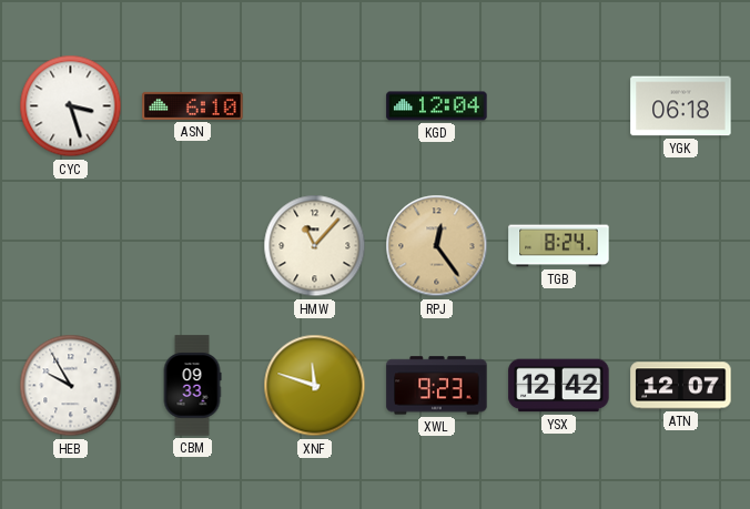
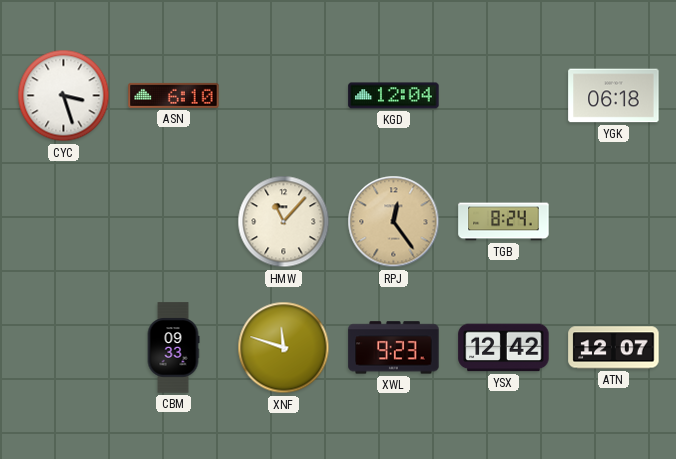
HEB: 9:55 -> none
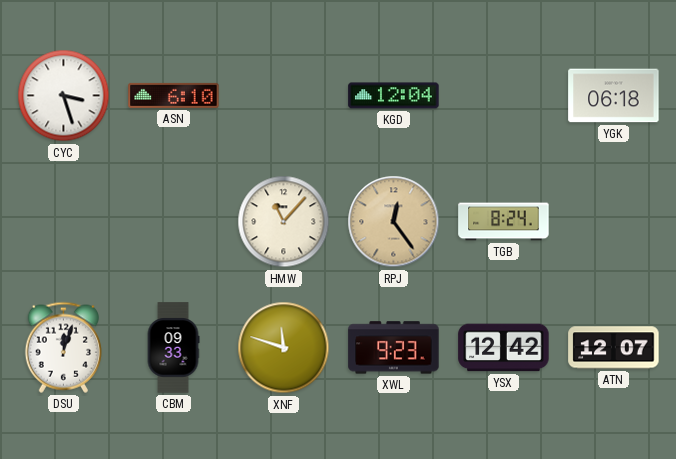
DSU: none -> 12:03
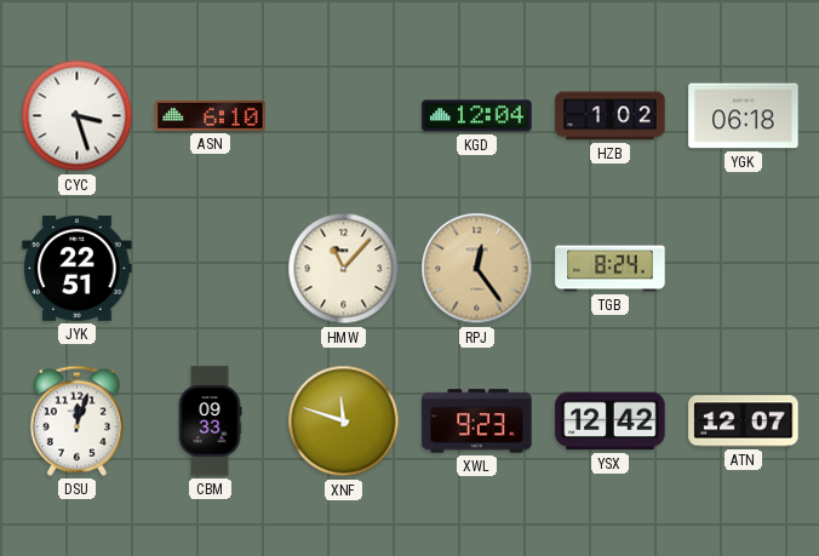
HZB: none -> 1:02
JYK: none -> 22:51
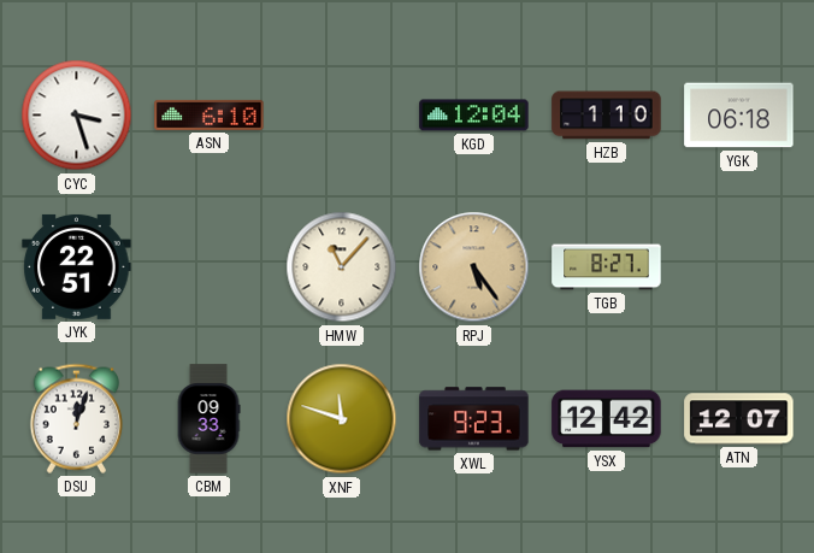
HZB: 1:02 -> 1:10
RPJ: 12:24 -> 5:24
TGB: 8:24 -> 8:27
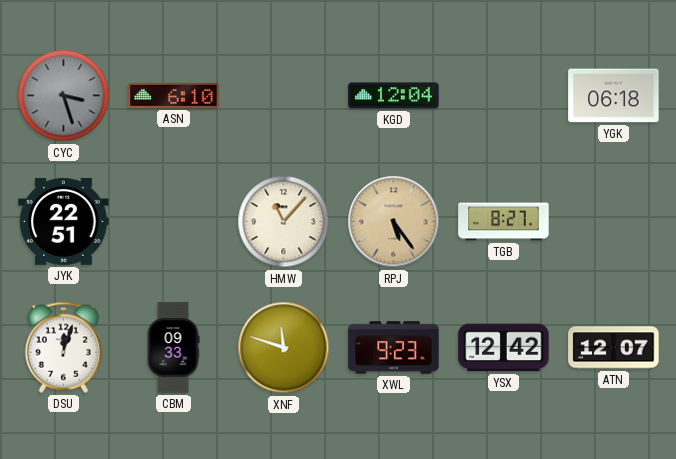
CYC dial: white -> grey
HZB: 1:10 -> none
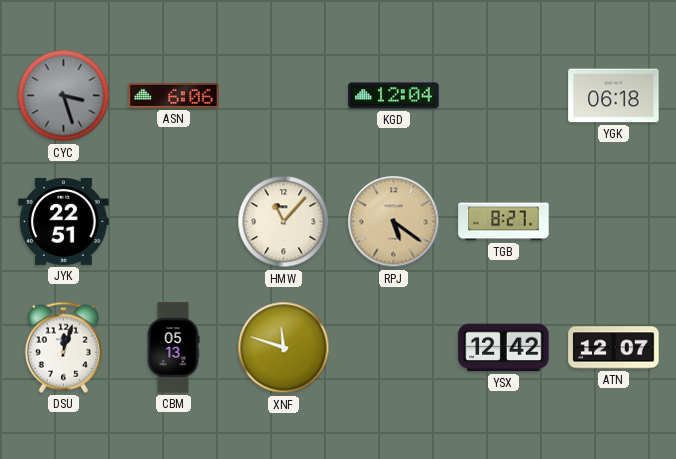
ASN: 6:10 -> 6:06
RPJ: 5:24 -> 5:21
CBM: 09:33 -> 05:13
XWL: 9:23 -> none
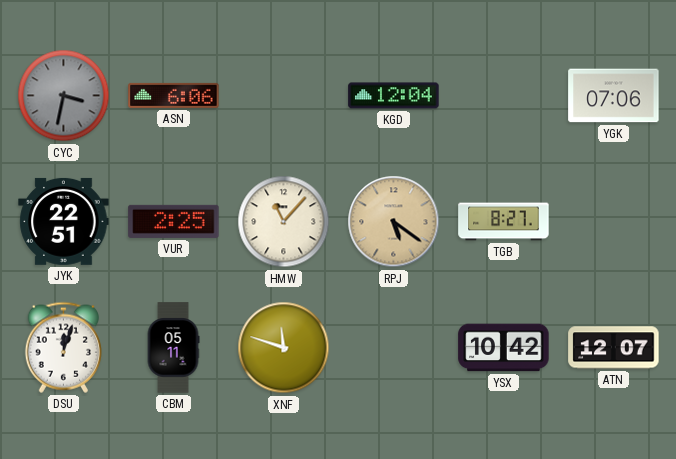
CYC: 3:27 -> 3:32
YGK: 06:18 -> 07:06
VUR: none -> 2:25
CBM: 05:13 -> 05:11
YSX: 12:42 -> 10:42
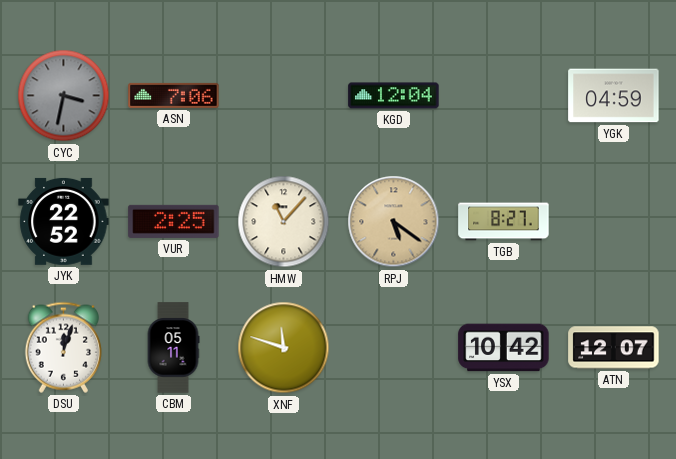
ASN: 6:06 -> 7:06
YGK: 07:06 -> 04:59
JYK: 22:51 -> 22:52
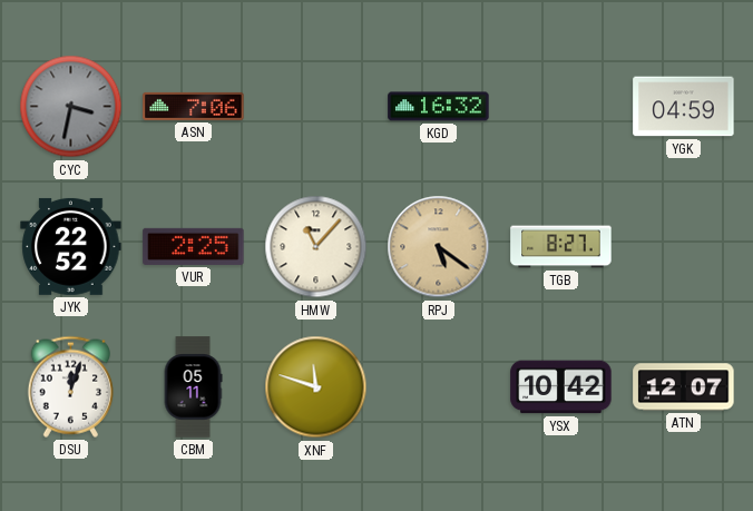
KGD: 12:04 -> 16:32
